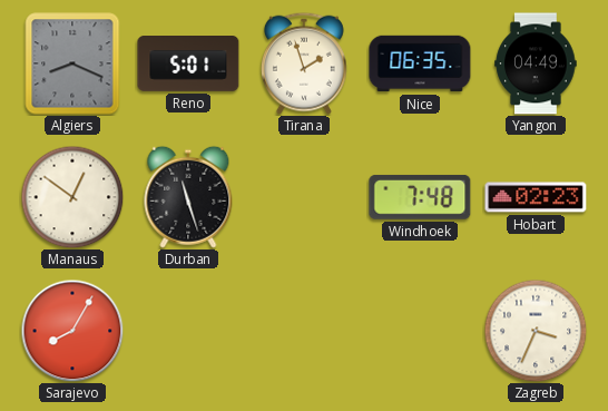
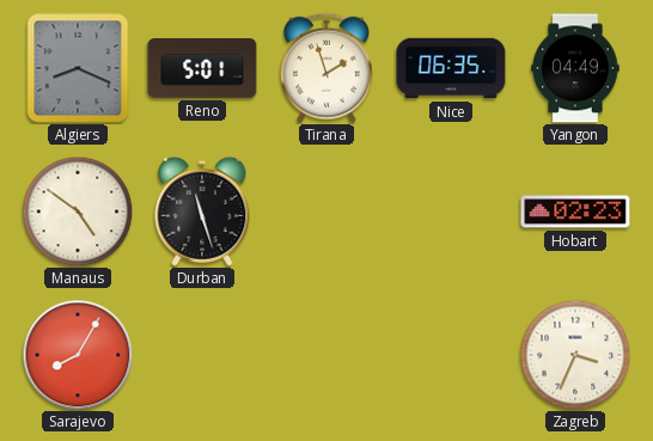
Manaus: 12:51 -> 4:51
Windhoek: 7:48 -> none
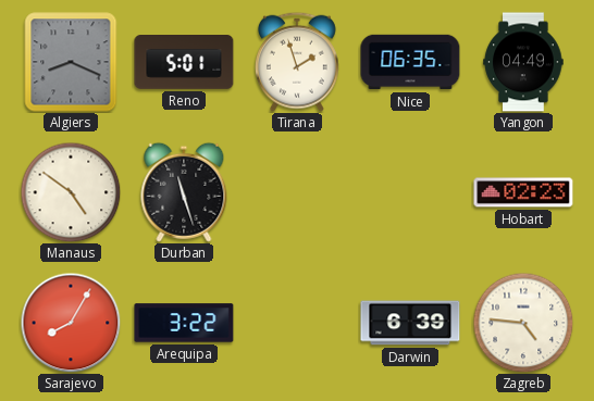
Arequipa: none -> 3:22
Darwin: none -> 6:39
Zagreb: 3:34 -> 4:46
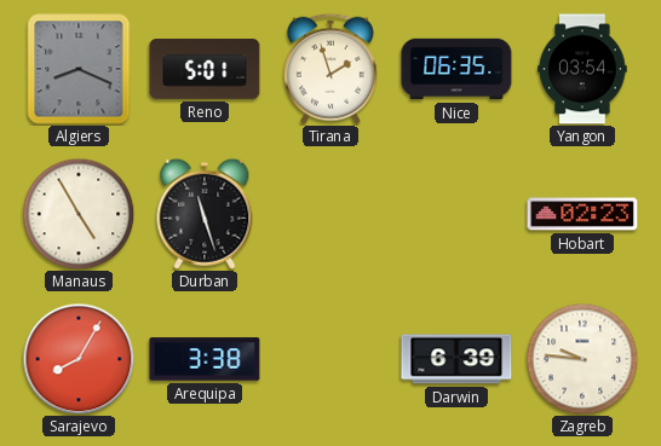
Yangon: 04:49 -> 03:54
Manaus: 4:51 -> 4:55
Arequipa: 3:22 -> 3:38
Zagreb: 4:46 -> 9:46
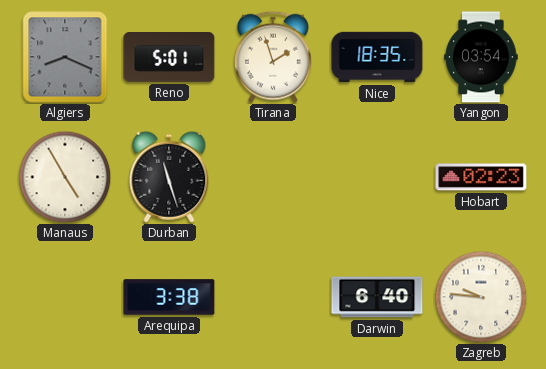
Nice: 06:35 -> 18:35
Sarajevo: 8:05 -> none
Darwin: 6:39 -> 6:40
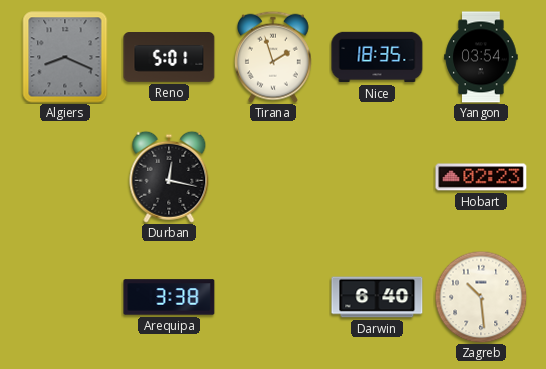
Manaus: 4:55 -> none
Durban: 11:27 -> 12:17
Zagreb: 9:46 -> 10:29
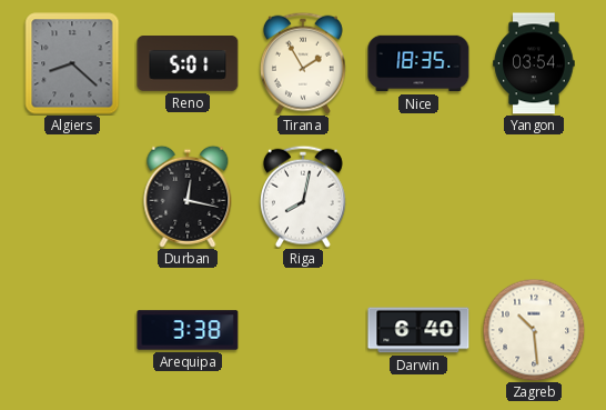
Algiers: 8:19 -> 8:22
Tirana: 1:57 -> 1:55
Riga: none -> 8:02
Hobart: 02:23 -> none
